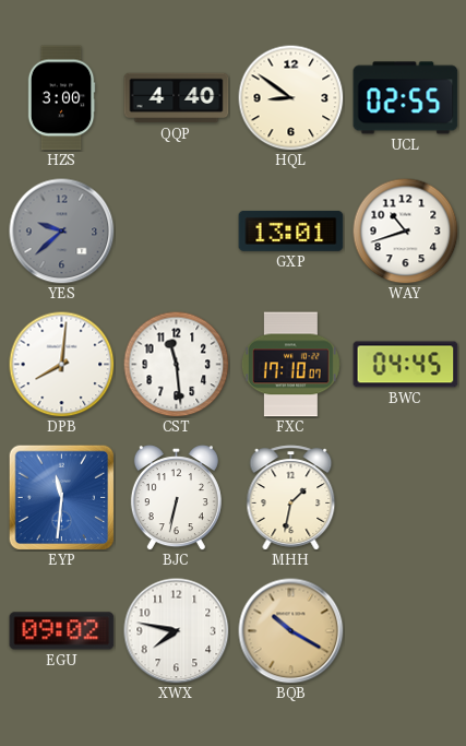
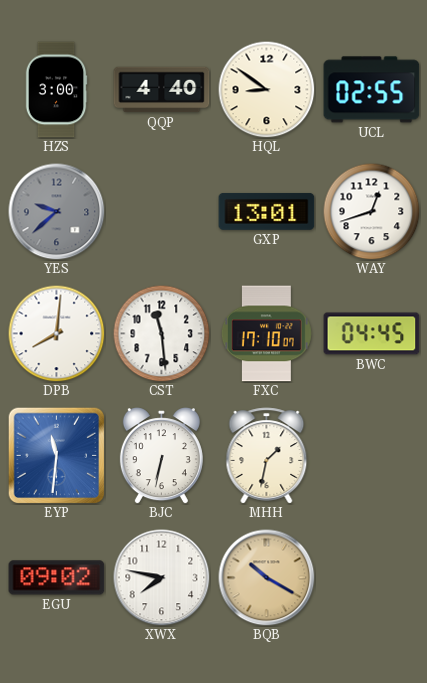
WAY: 10:42 -> 12:42
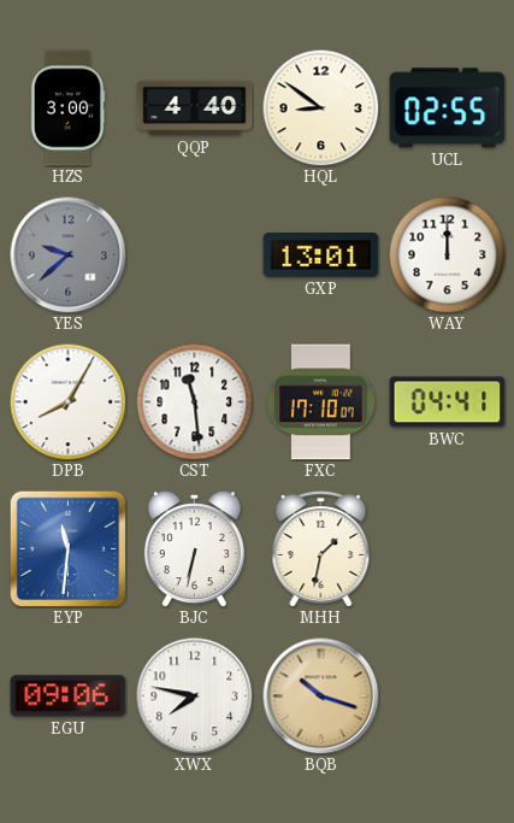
WAY: 12:42 -> 12:00
DPB: 8:01 -> 8:05
BWC: 04:45 -> 04:41
EGU: 09:02 -> 09:06
BQB: 10:20 -> 10:18
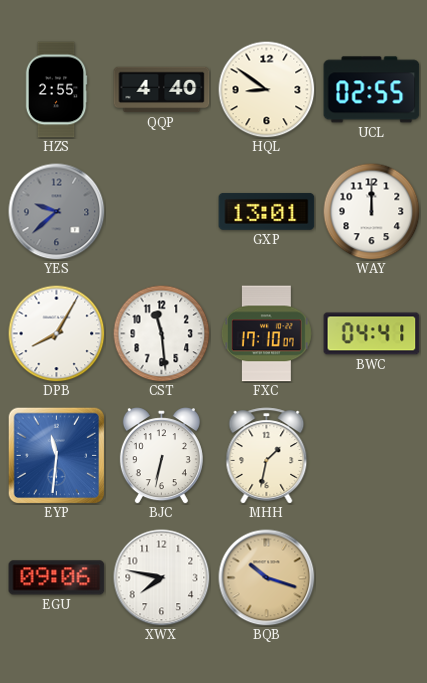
HZS: 3:00 -> 2:55
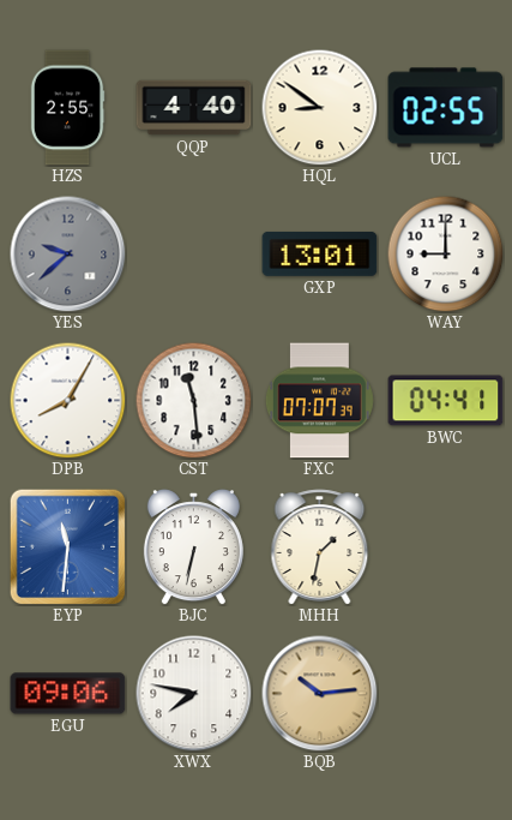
WAY: 12:00 -> 9:00
FXC: 17:10 -> 07:07
BQB: 10:18 -> 10:14
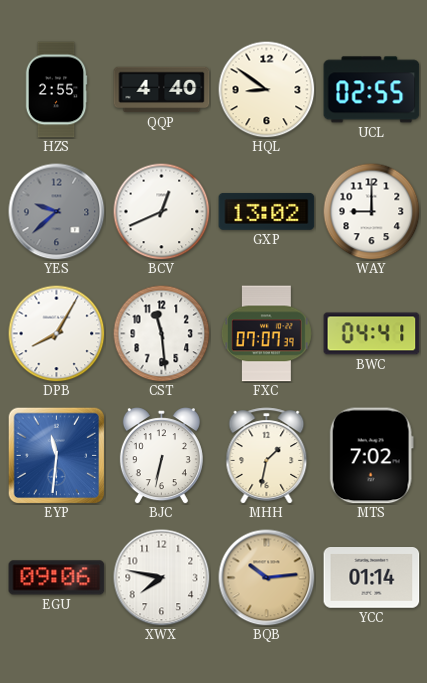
BCV: none -> 12:41
GXP: 13:01 -> 13:02
MTS: none -> 7:02
YCC: none -> 01:14
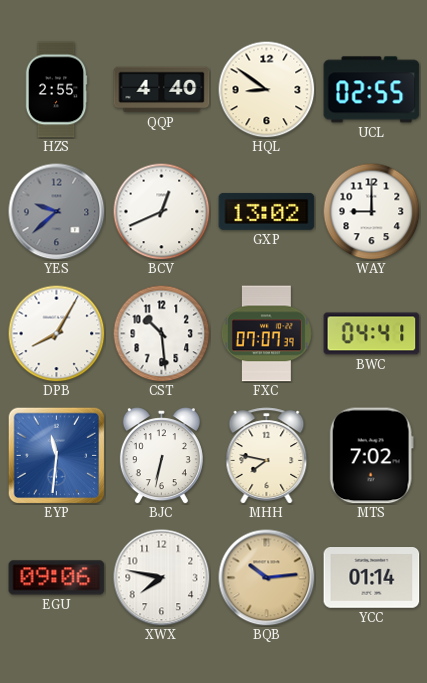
CST: 11:29 -> 10:29
MHH: 1:32 -> 7:47
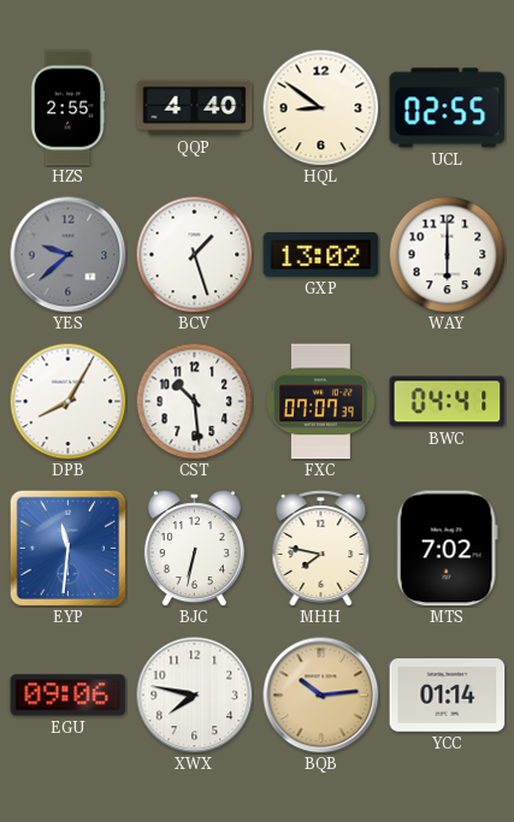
BCV: 12:41 -> 1:27
WAY: 9:00 -> 6:00
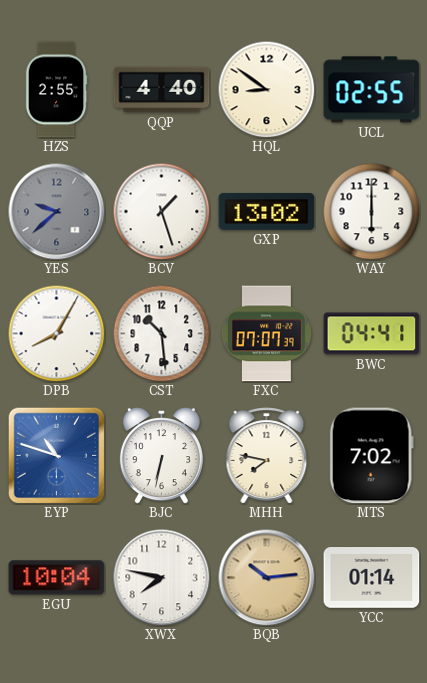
EYP: 11:31 -> 10:48
EGU: 09:06 -> 10:04
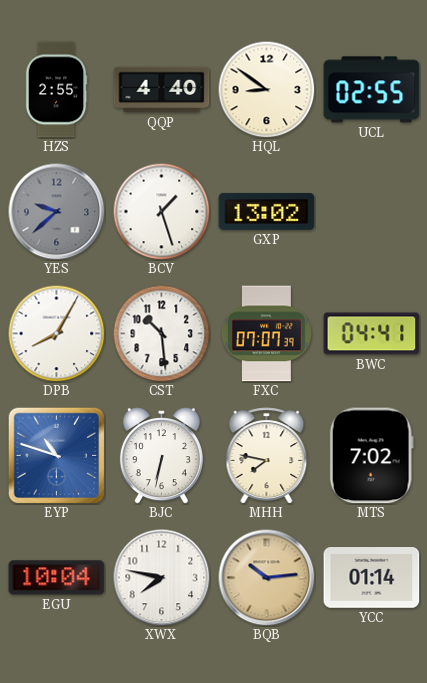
WAY: 6:00 -> none
